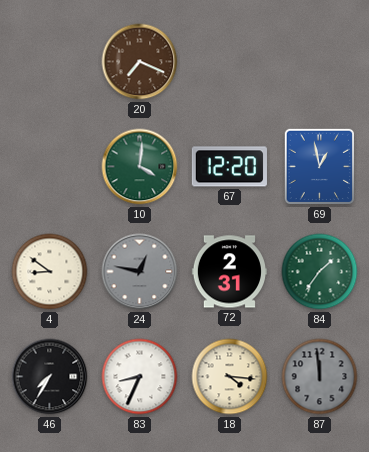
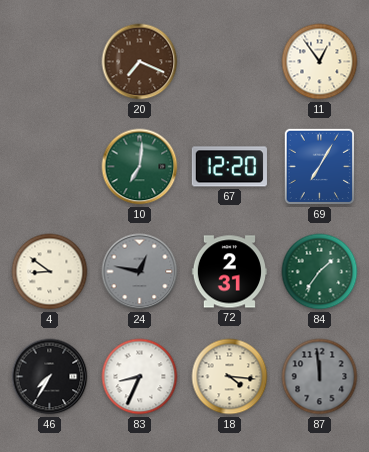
11: none -> 12:54
10: 4:01 -> 7:01
69: 12:58 -> 7:05
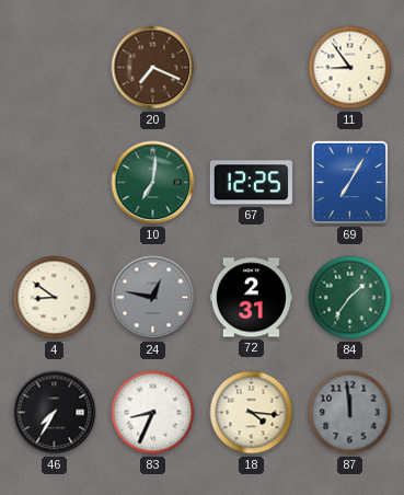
11: 12:54 -> 8:54
67: 12:20 -> 12:25
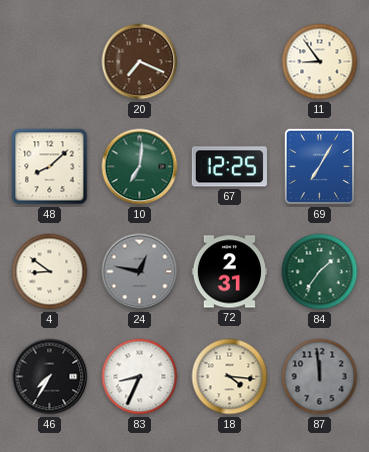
48: none -> 8:08
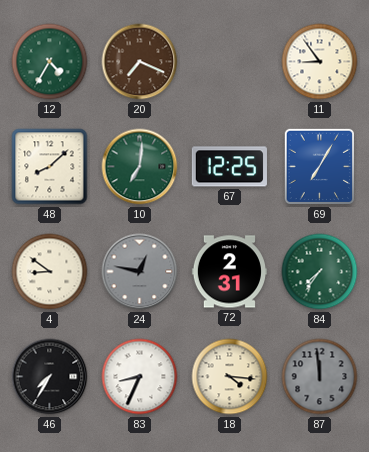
12: none -> 4:35
84: 1:36 -> 7:36
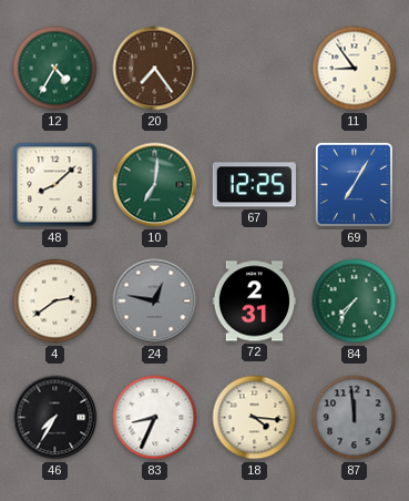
20: 7:19 -> 7:24
4: 8:51 -> 2:39
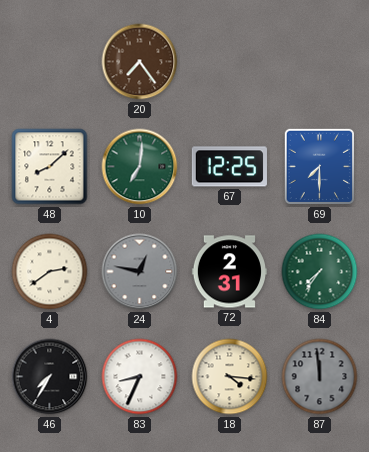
12: 4:35 -> none
11: 8:54 -> none
69: 7:05 -> 7:30
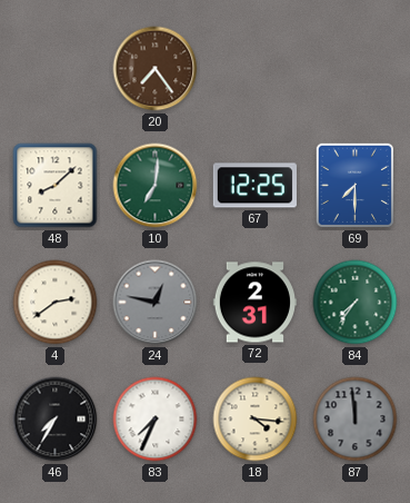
83: 8:34 -> 7:34
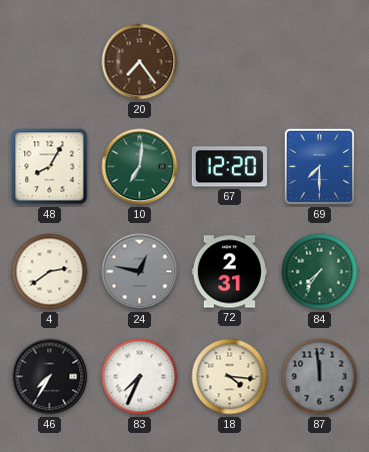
48: 8:08 -> 8:05
67: 12:25 -> 12:20
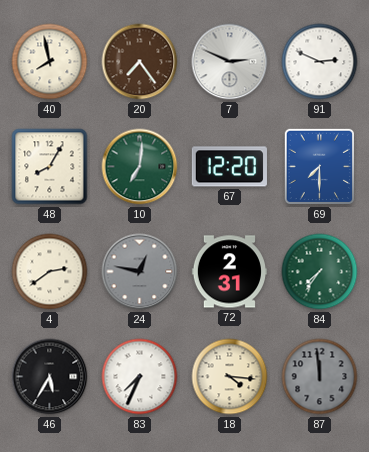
40: none -> 7:58
7: none -> 2:49
91: none -> 2:49
46: 7:35 -> 5:35
